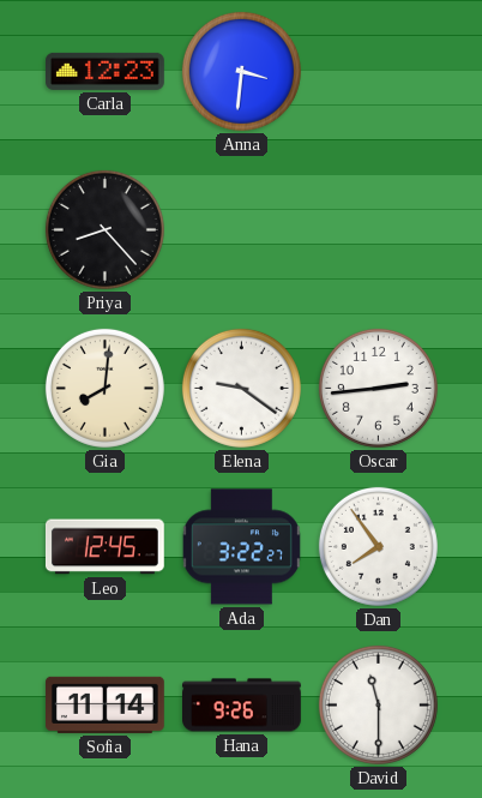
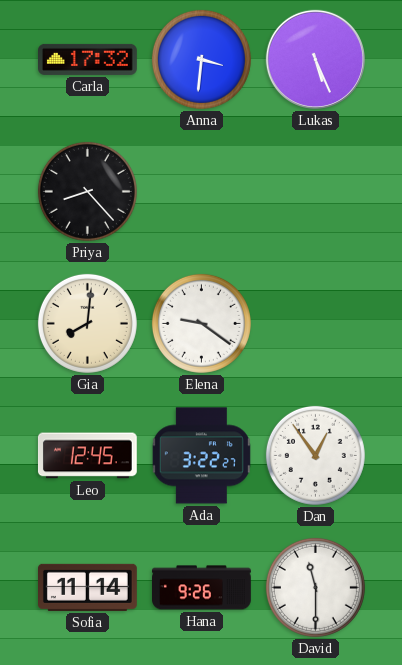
Carla: 12:23 -> 17:32
Lukas: none -> 5:26
Oscar: 2:44 -> none
Dan: 7:54 -> 12:54
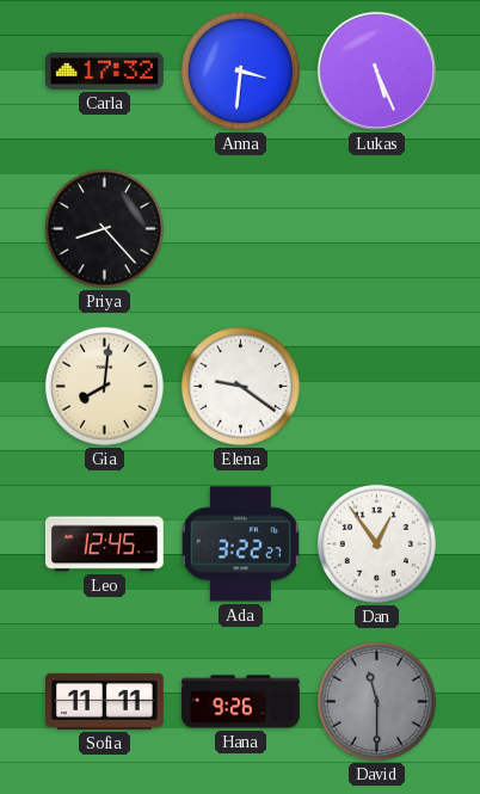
Sofia: 11:14 -> 11:11
David dial: white -> grey
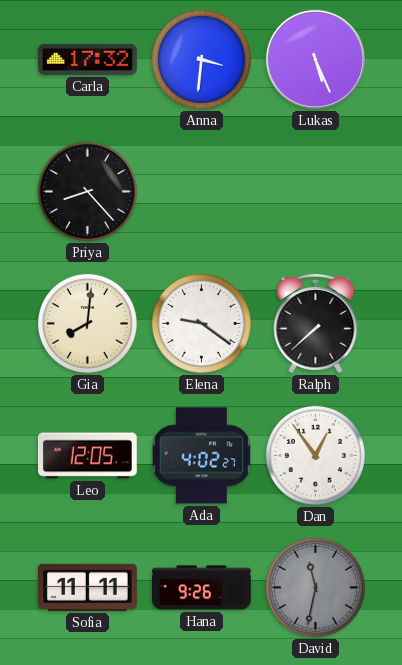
Ralph: none -> 7:38
Leo: 12:45 -> 12:05
Ada: 3:22 -> 4:02
David: 11:30 -> 11:32
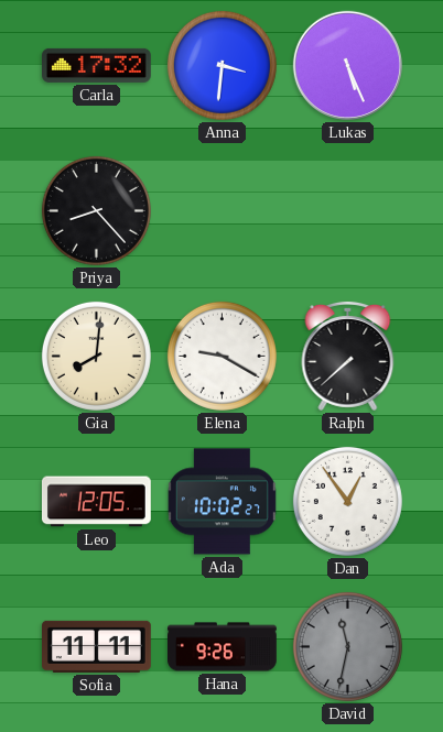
Elena: 9:21 -> 9:20
Ada: 4:02 -> 10:02
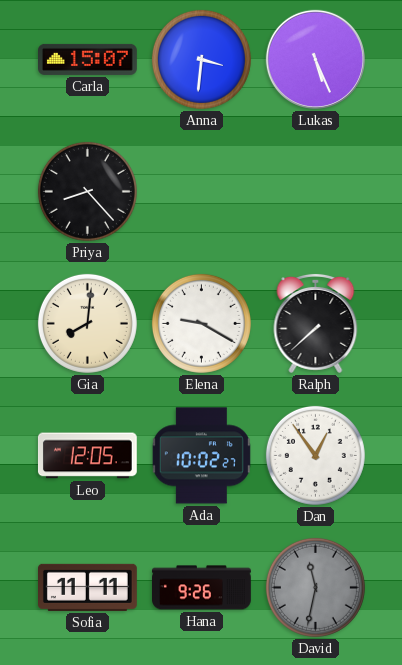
Carla: 17:32 -> 15:07
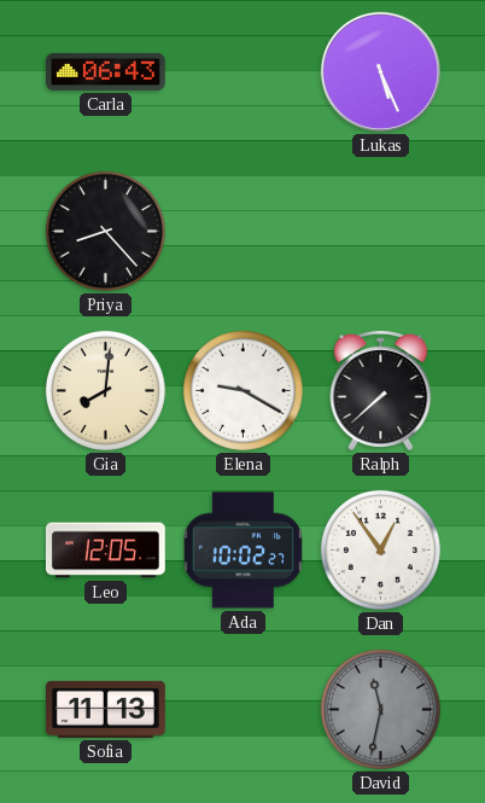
Carla: 15:07 -> 06:43
Anna: 3:31 -> none
Sofia: 11:11 -> 11:13
Hana: 9:26 -> none
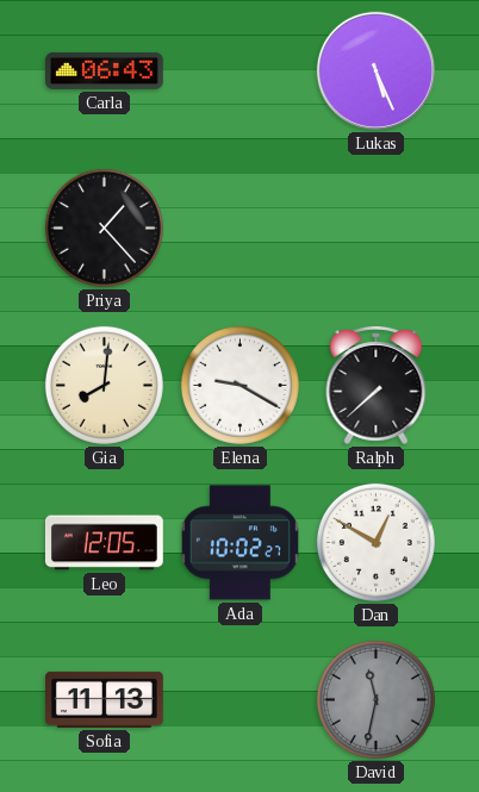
Priya: 8:23 -> 1:23
Dan: 12:54 -> 12:50
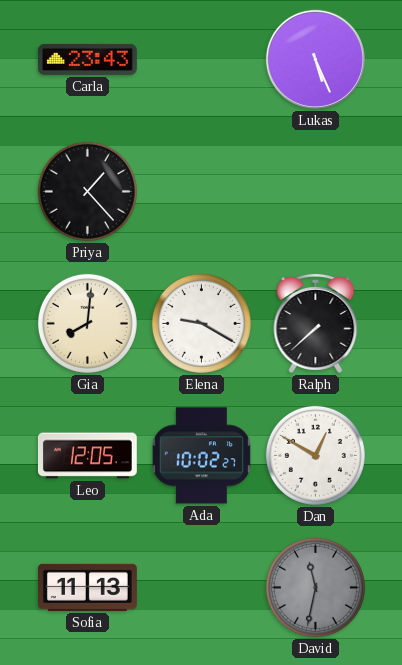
Carla: 06:43 -> 23:43
